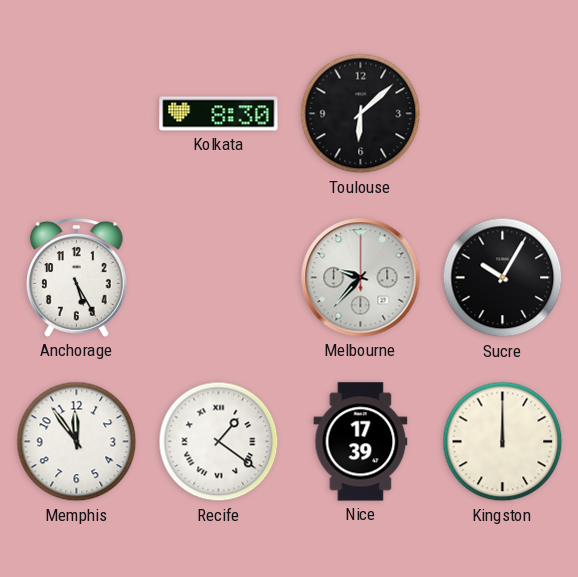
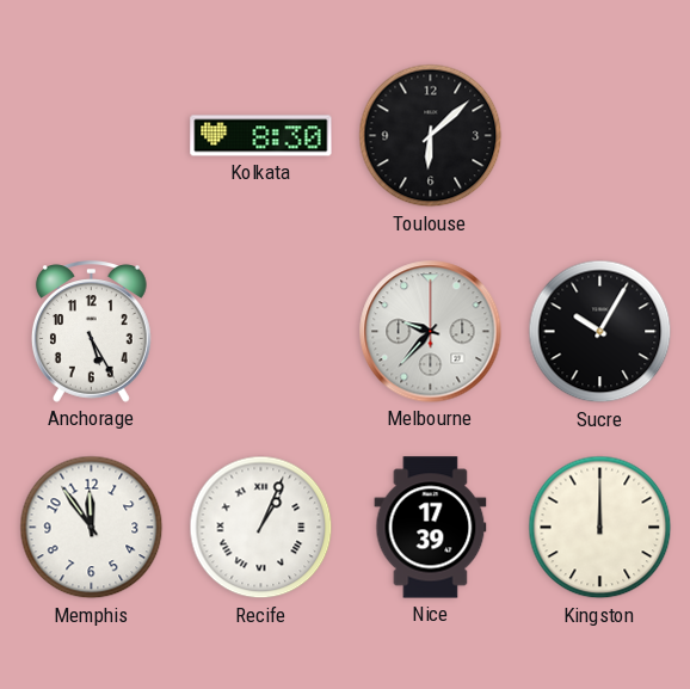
Recife: 1:21 -> 1:04
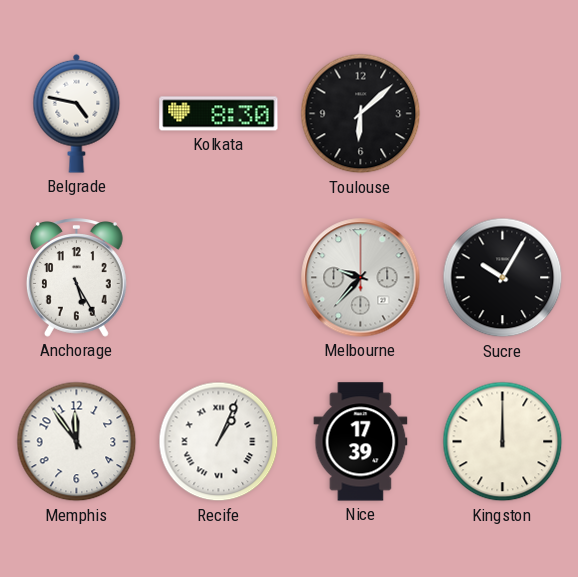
Belgrade: none -> 4:47
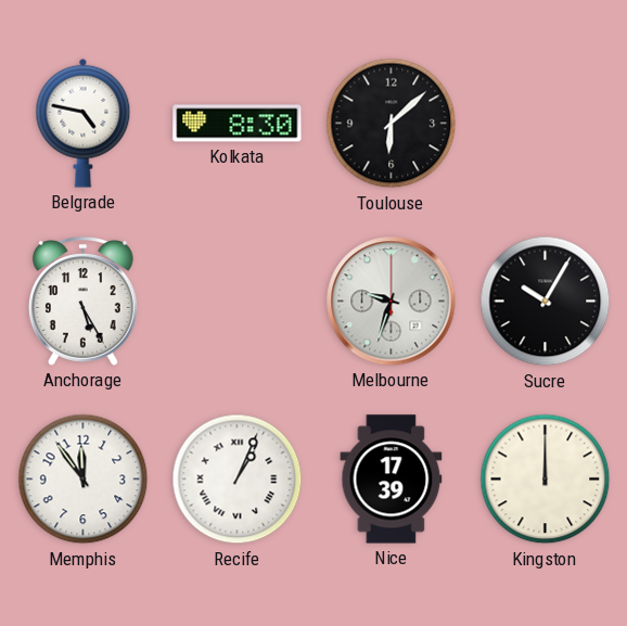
Melbourne: 9:37 -> 9:33
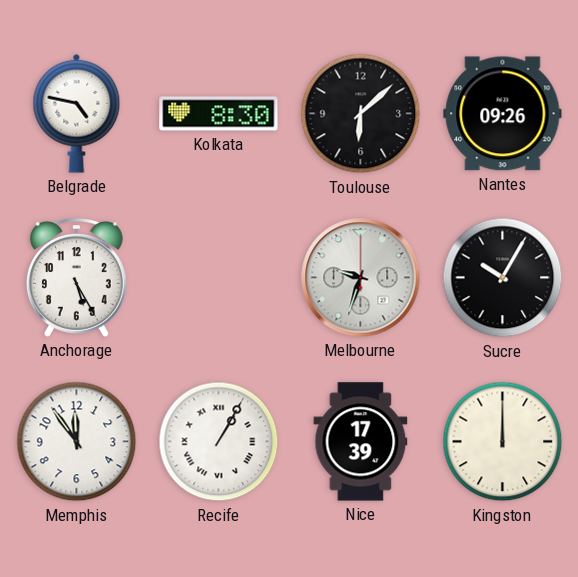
Nantes: none -> 09:26
Recife: 1:04 -> 1:05
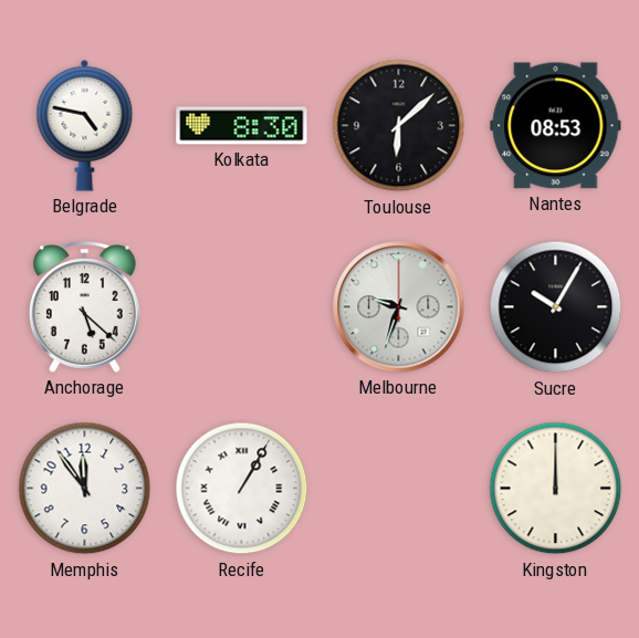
Nantes: 09:26 -> 08:53
Anchorage: 5:25 -> 5:22
Nice: 17:39 -> none
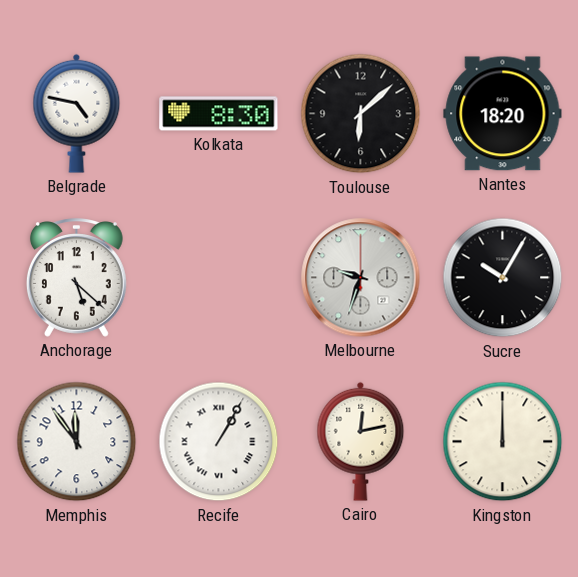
Nantes: 08:53 -> 18:20
Cairo: none -> 12:13
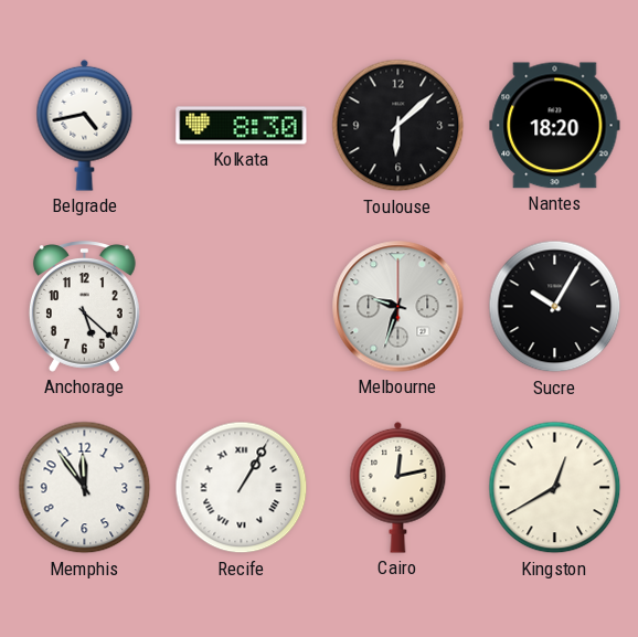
Belgrade: 4:47 -> 4:43
Kingston: 12:00 -> 12:40
